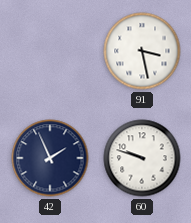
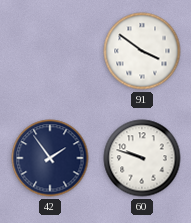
91: 3:28 -> 3:51
42: 1:56 -> 1:54
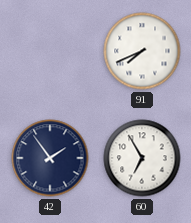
91: 3:51 -> 7:41
60: 9:48 -> 6:55
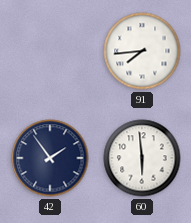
91: 7:41 -> 7:44
60: 6:55 -> 5:59
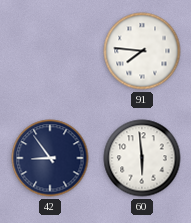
91: 7:44 -> 7:46
42: 1:54 -> 8:54
